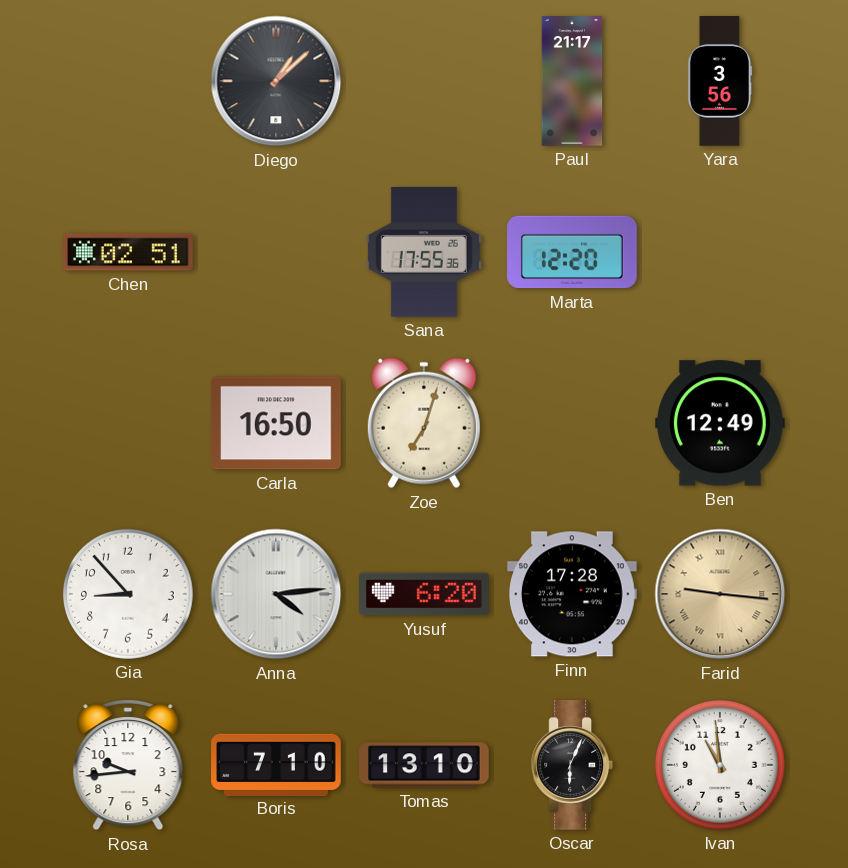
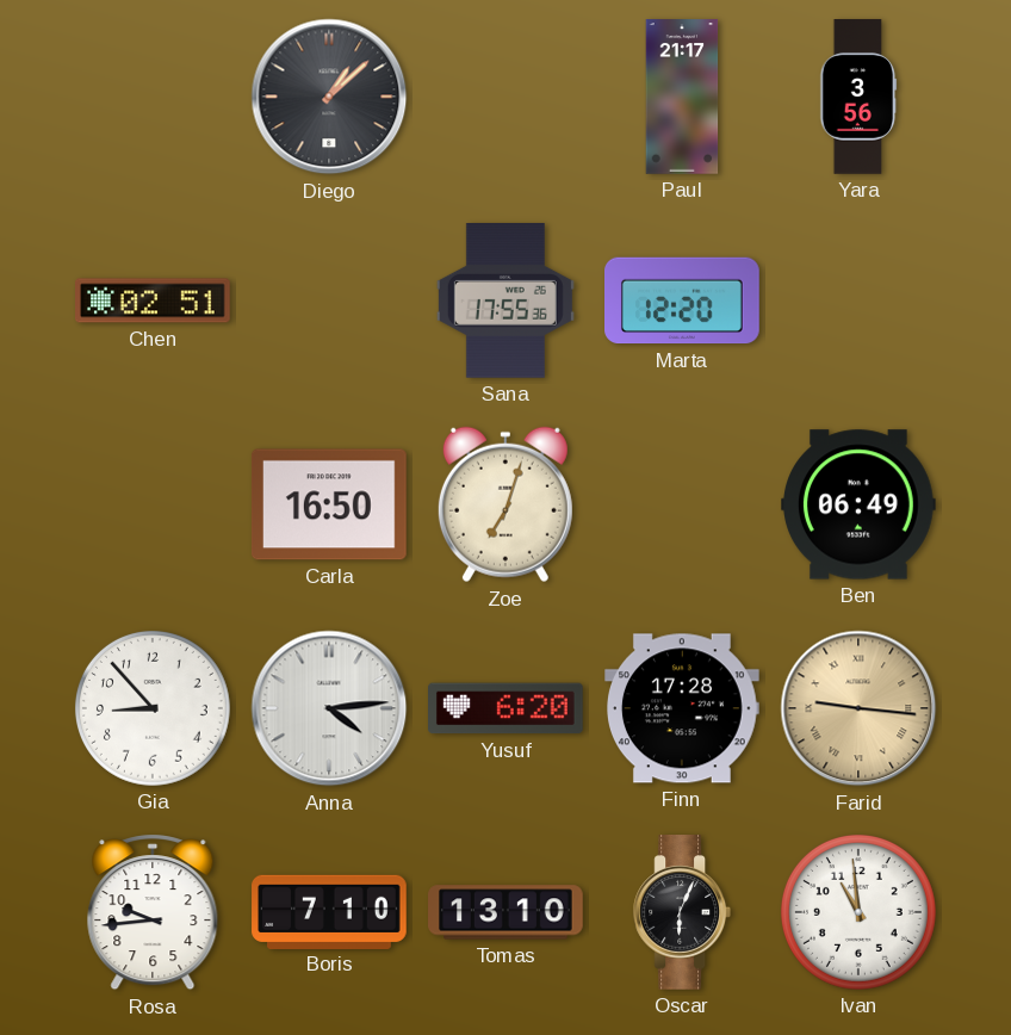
Ben: 12:49 -> 06:49
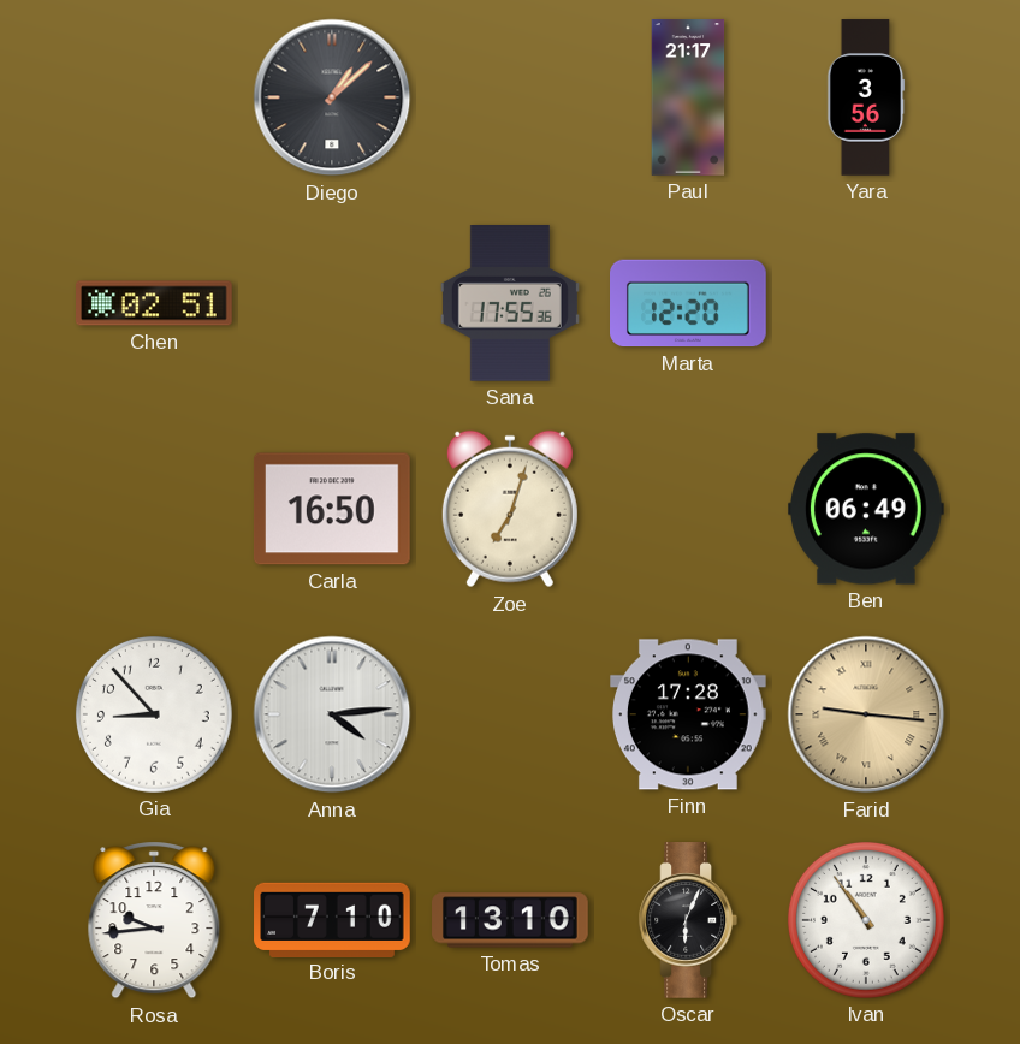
Yusuf: 6:20 -> none
Ivan: 10:59 -> 10:54
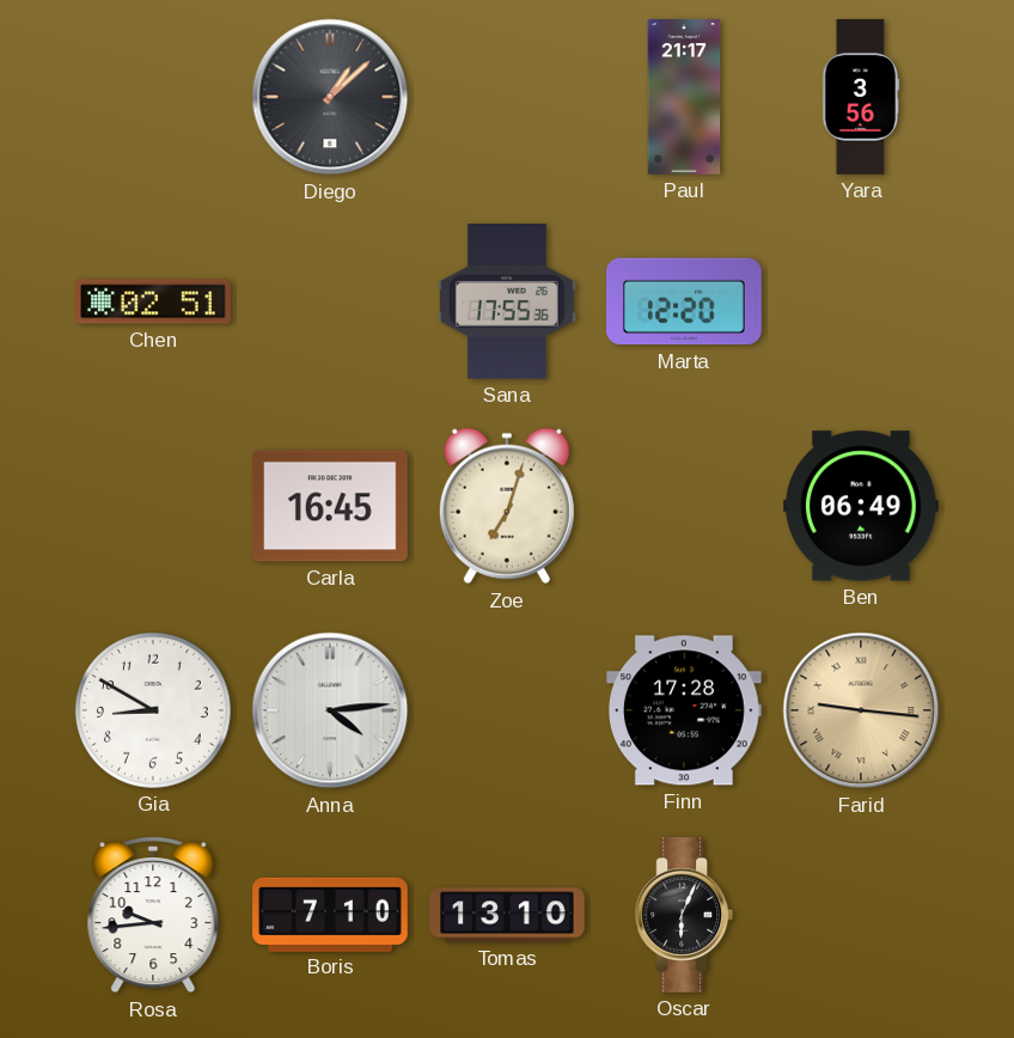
Carla: 16:50 -> 16:45
Gia: 8:53 -> 8:50
Ivan: 10:54 -> none
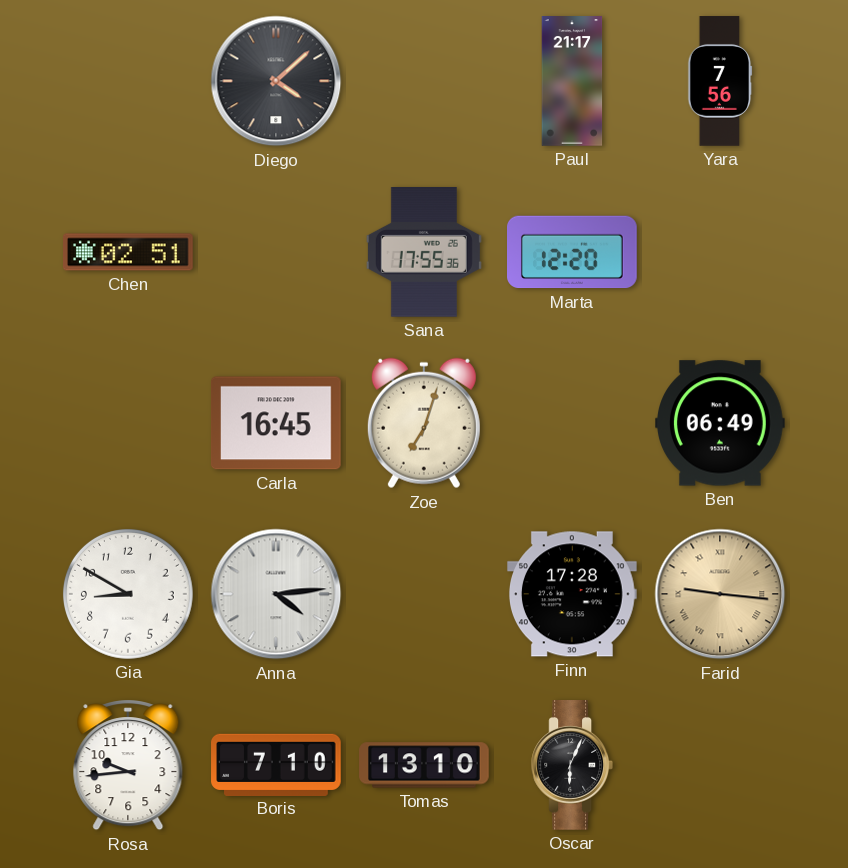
Diego: 1:08 -> 4:08
Yara: 3:56 -> 7:56
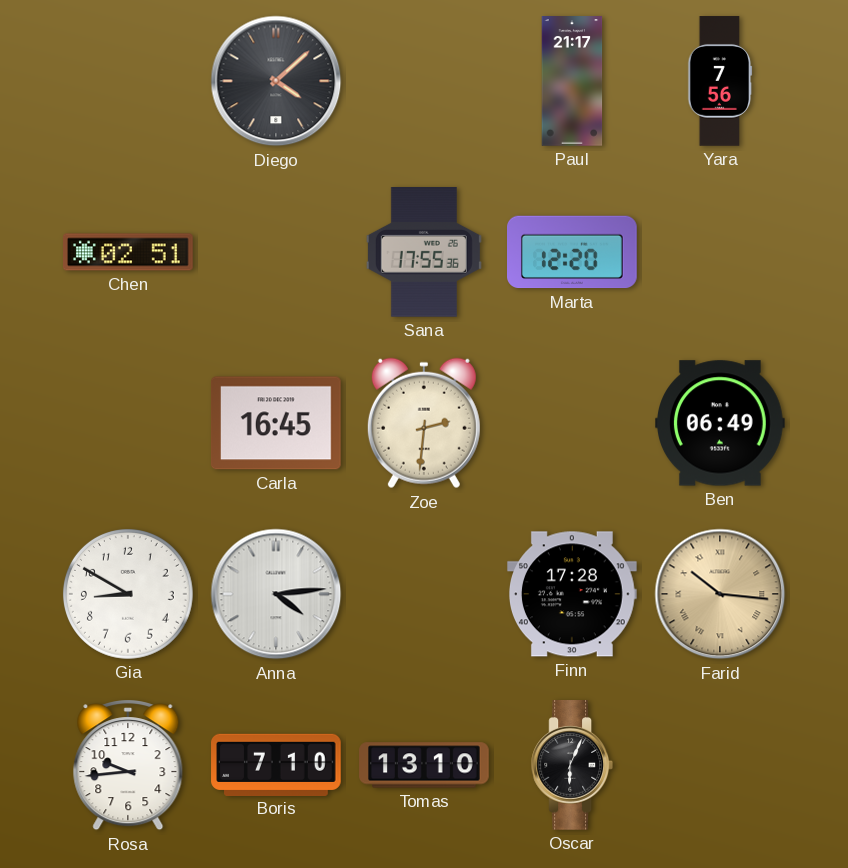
Zoe: 7:03 -> 2:31
Farid: 9:16 -> 10:16
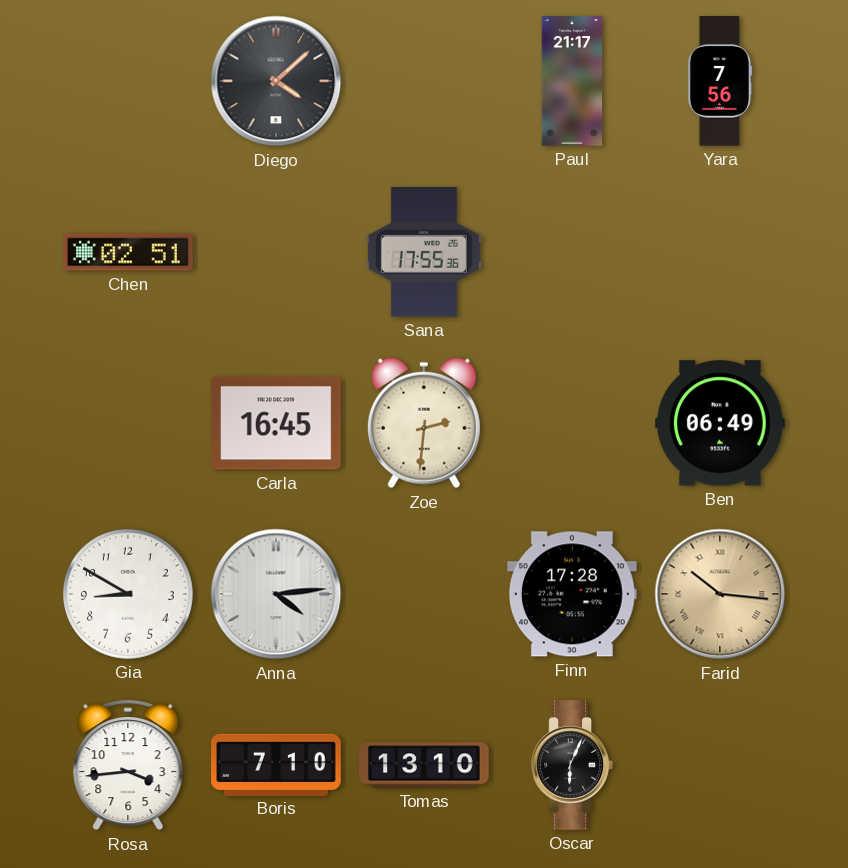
Marta: 12:20 -> none
Rosa: 9:44 -> 3:44
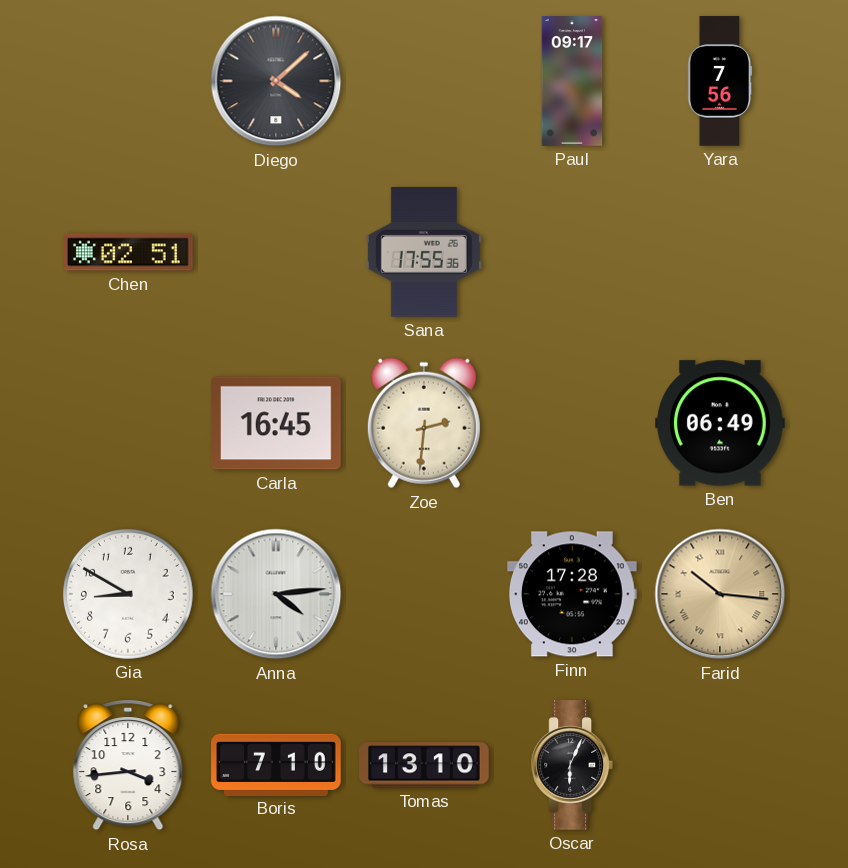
Paul: 21:17 -> 09:17
